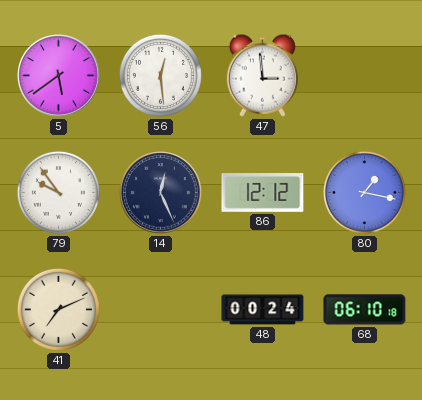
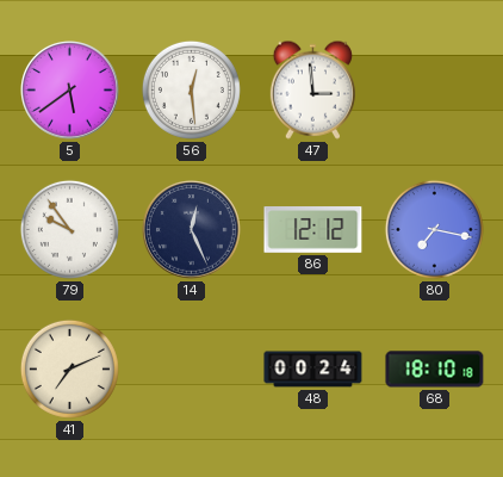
80: 1:17 -> 7:17
68: 06:10 -> 18:10
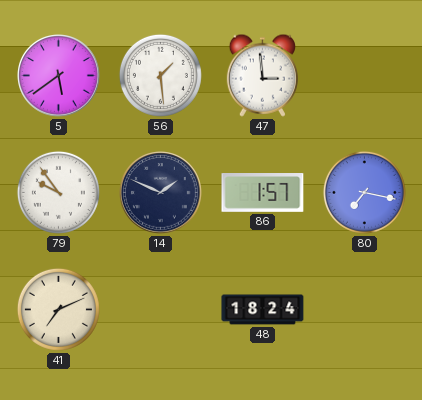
56: 12:29 -> 1:29
14: 12:26 -> 1:49
86: 12:12 -> 1:57
48: 00:24 -> 18:24
68: 18:10 -> none
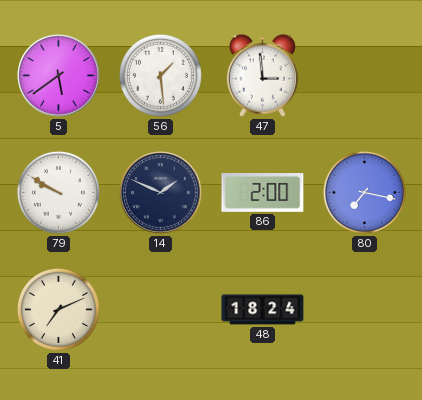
79: 9:54 -> 9:50
86: 1:57 -> 2:00
